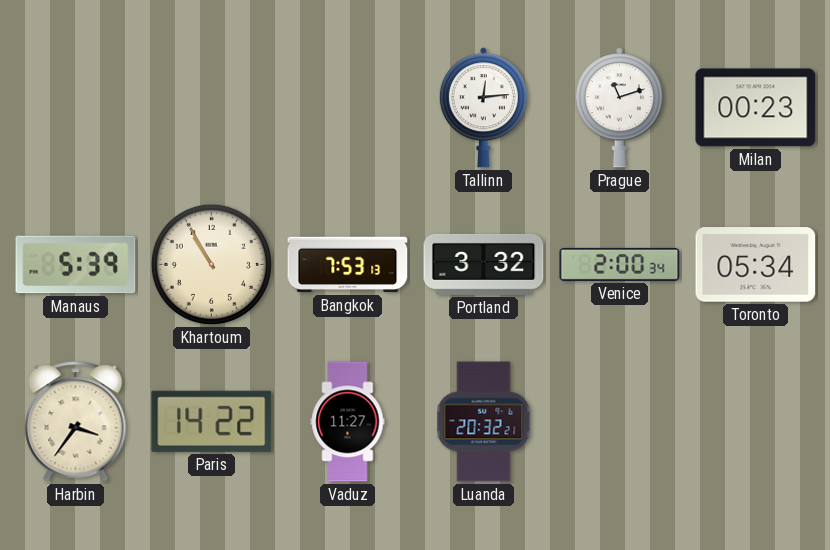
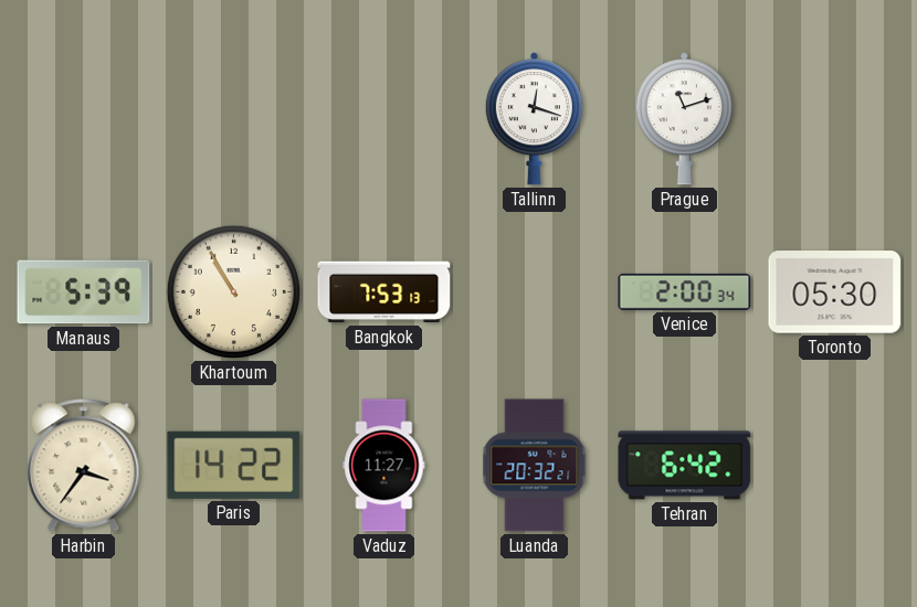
Tallinn: 12:14 -> 12:18
Milan: 00:23 -> none
Portland: 3:32 -> none
Toronto: 05:34 -> 05:30
Tehran: none -> 6:42
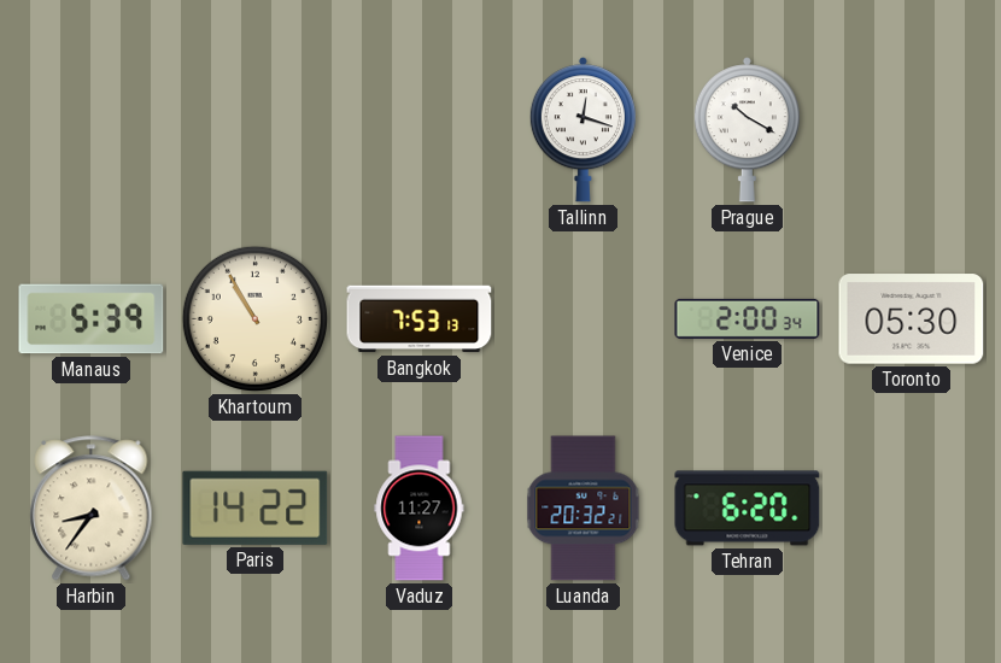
Prague: 11:12 -> 10:20
Harbin: 3:36 -> 8:36
Tehran: 6:42 -> 6:20
